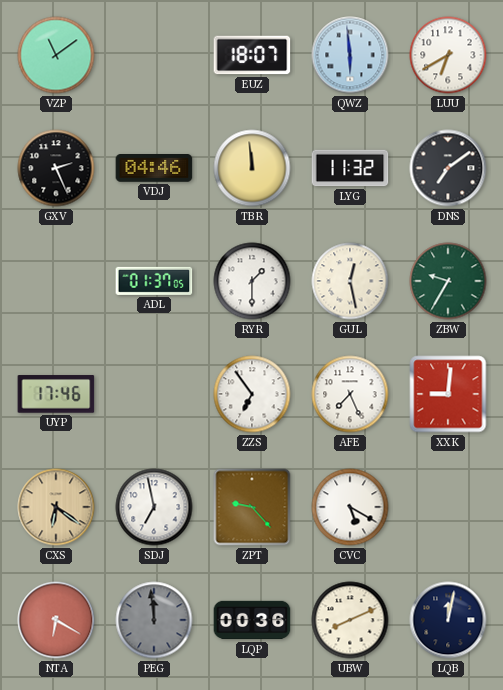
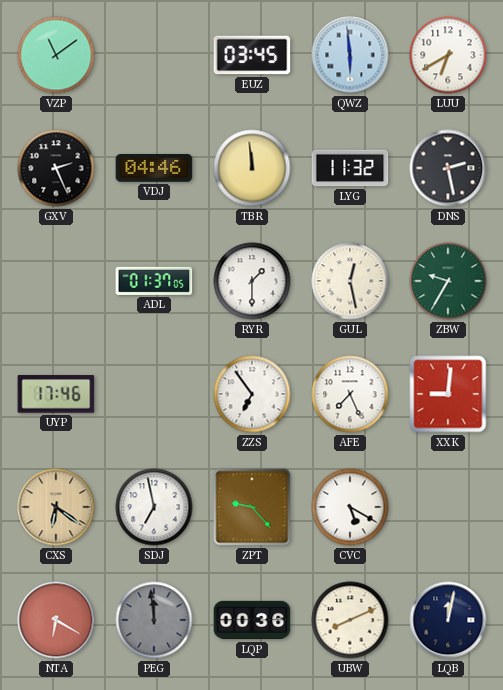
EUZ: 18:07 -> 03:45
DNS: 7:09 -> 2:28
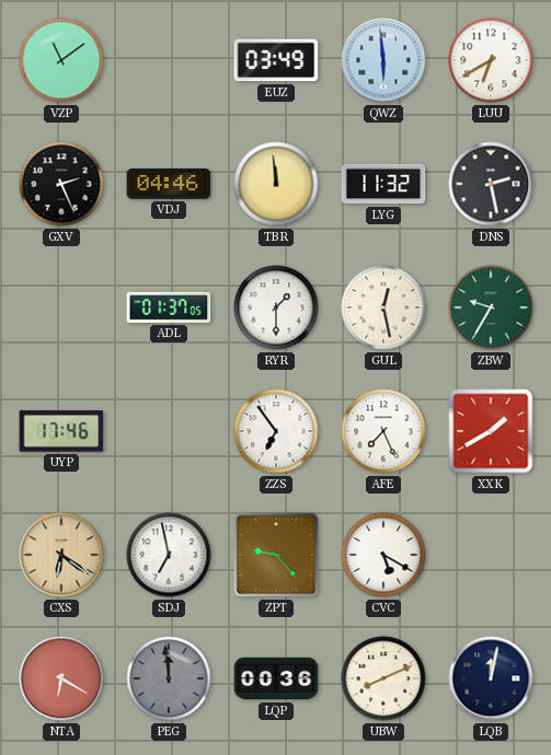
EUZ: 03:45 -> 03:49
XXK: 9:01 -> 1:40
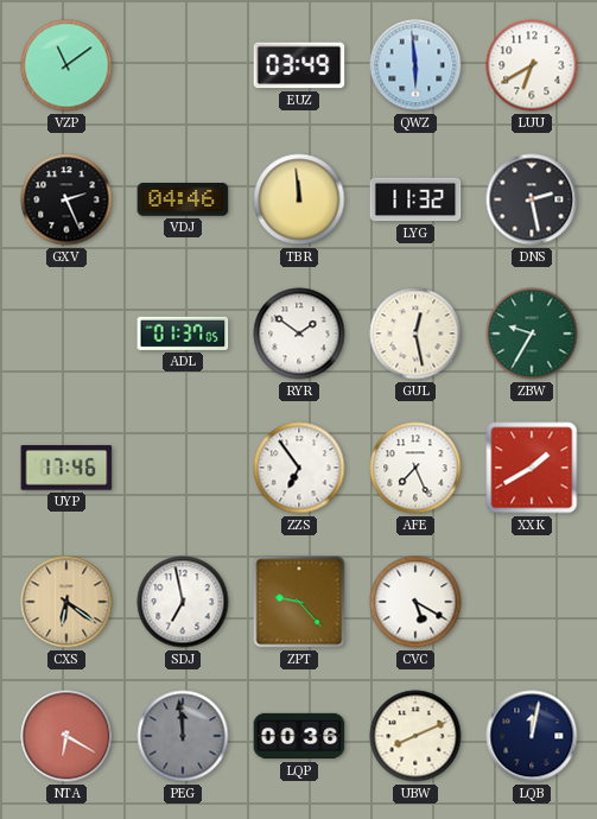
RYR: 1:30 -> 1:51
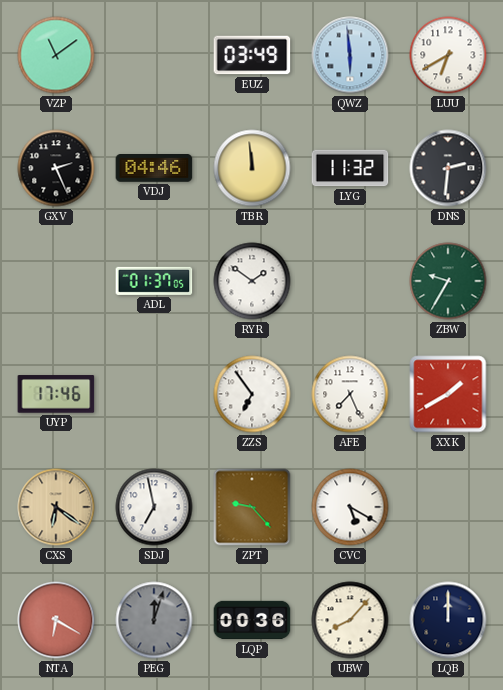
DNS: 2:28 -> 2:31
GUL: 12:28 -> none
PEG: 11:59 -> 12:03
UBW: 8:11 -> 8:07
LQB: 12:02 -> 12:00
